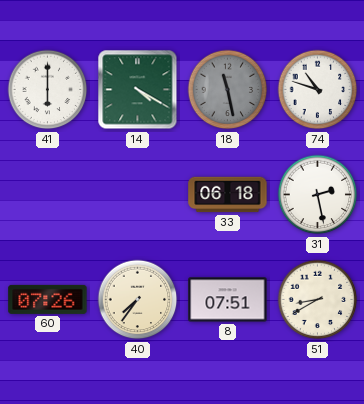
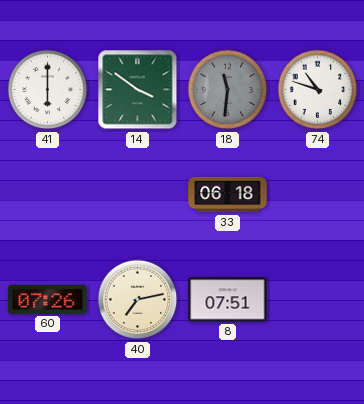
14: 4:20 -> 3:51
18: 11:28 -> 11:31
31: 2:28 -> none
40: 7:36 -> 7:13
51: 8:40 -> none
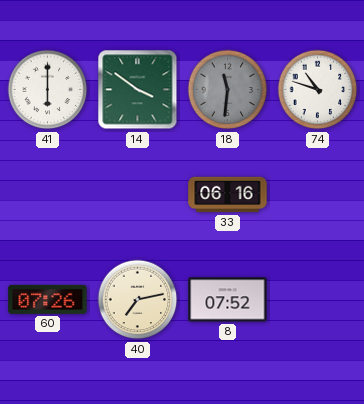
33: 06:18 -> 06:16
8: 07:51 -> 07:52
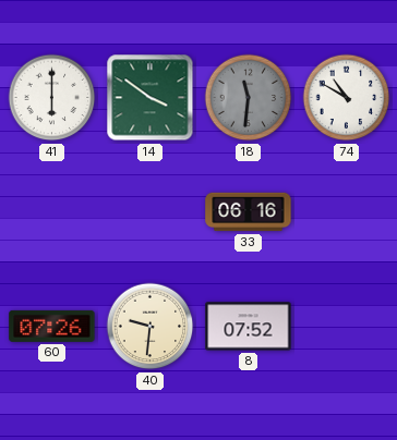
74: 10:48 -> 10:50
40: 7:13 -> 9:31
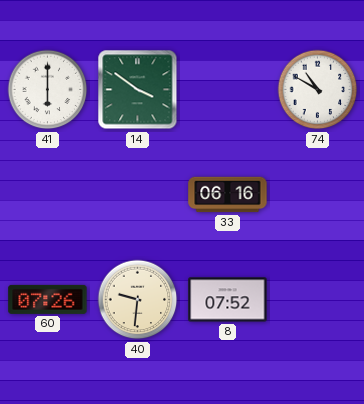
18: 11:31 -> none
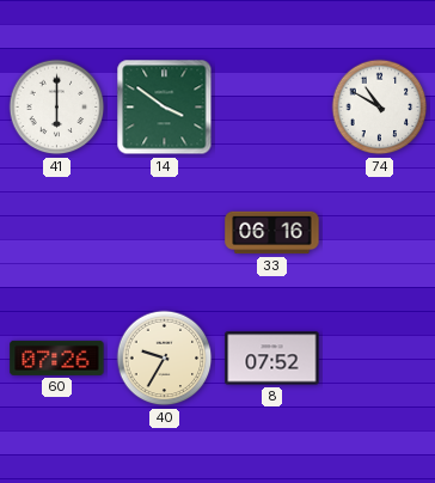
40: 9:31 -> 9:35
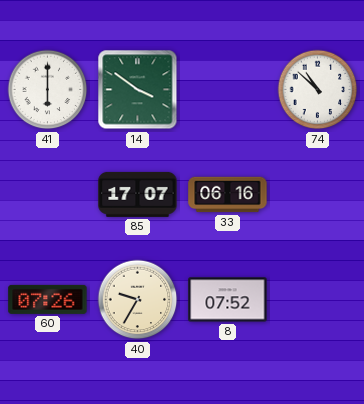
74: 10:50 -> 10:52
85: none -> 17:07
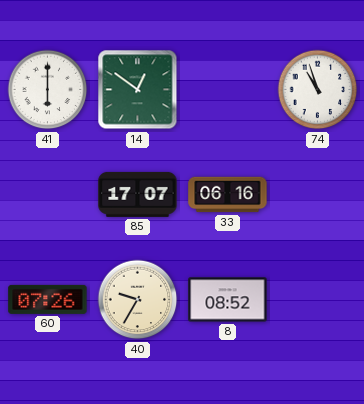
14: 3:51 -> 12:51
74: 10:52 -> 10:57
8: 07:52 -> 08:52
